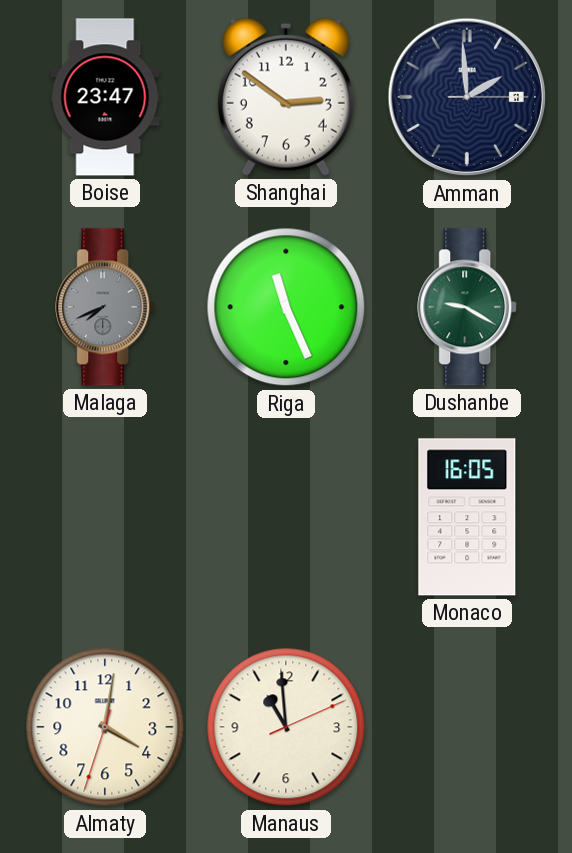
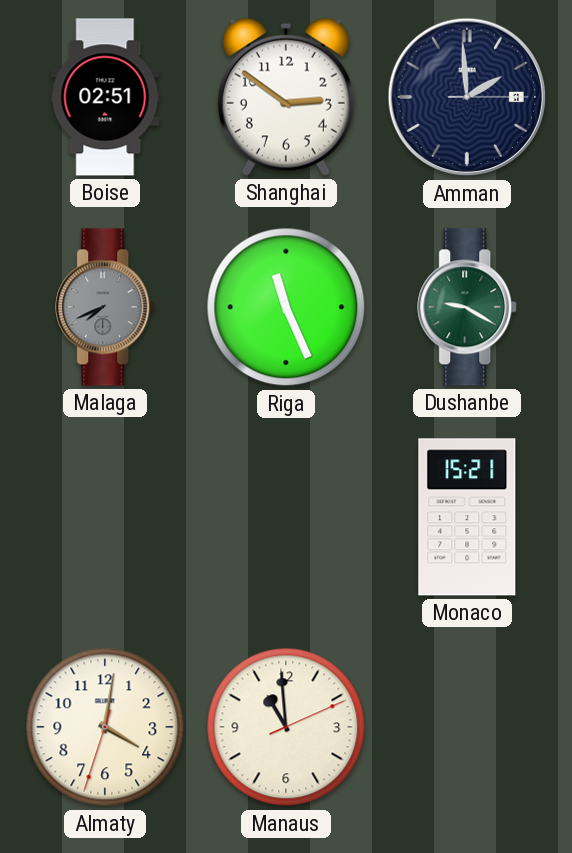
Boise: 23:47 -> 02:51
Monaco: 16:05 -> 15:21
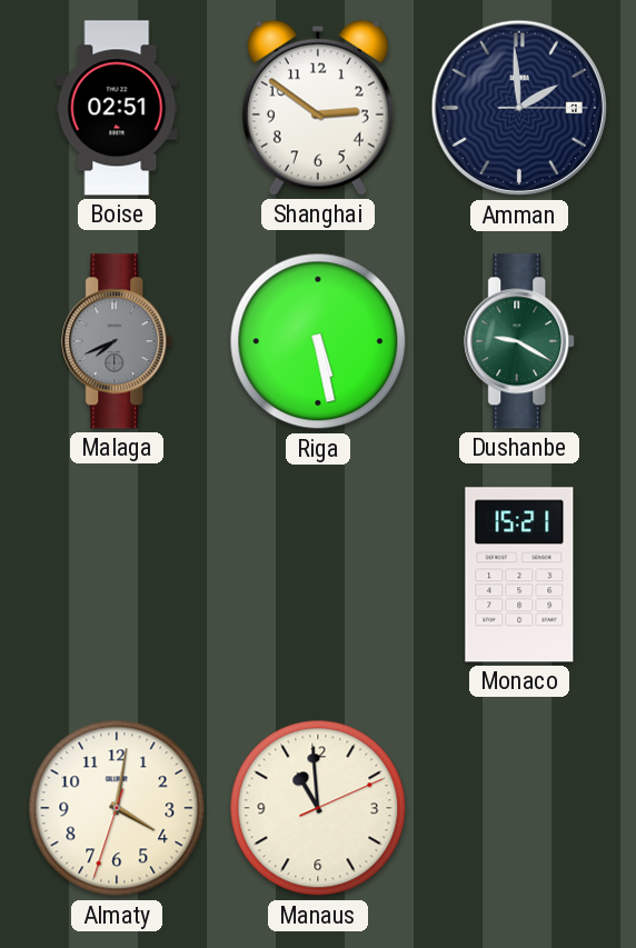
Riga: 11:26 -> 5:28
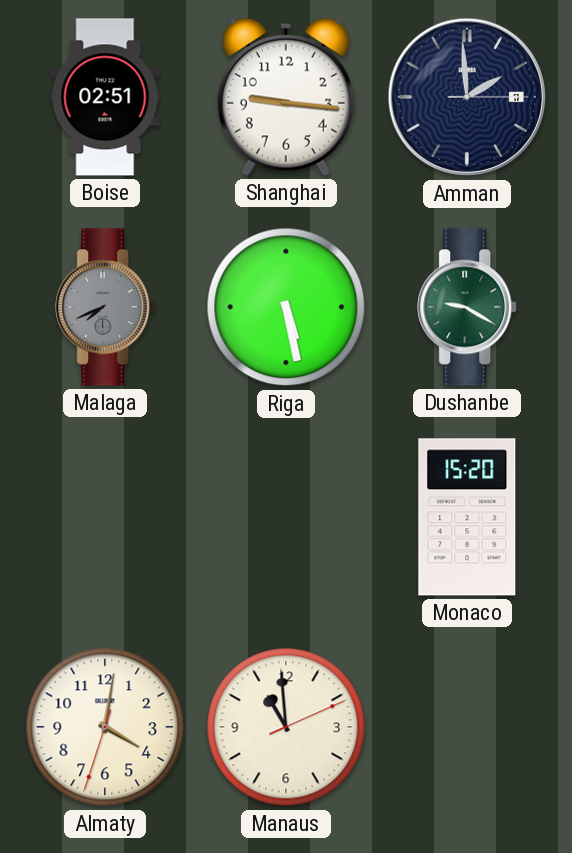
Shanghai: 2:51 -> 9:16
Monaco: 15:21 -> 15:20
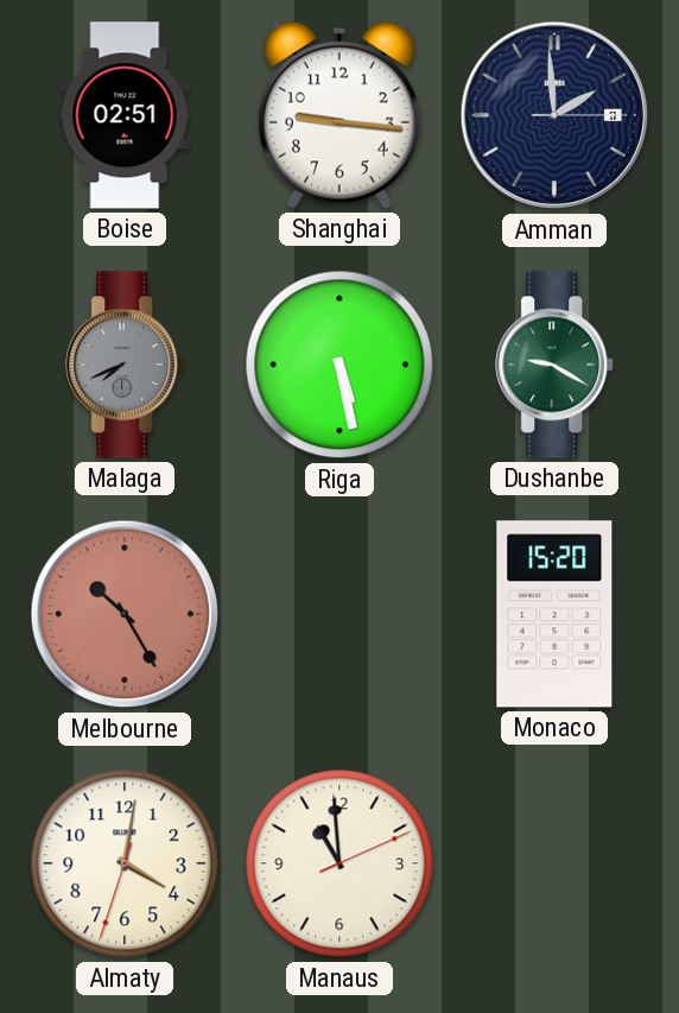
Melbourne: none -> 10:25
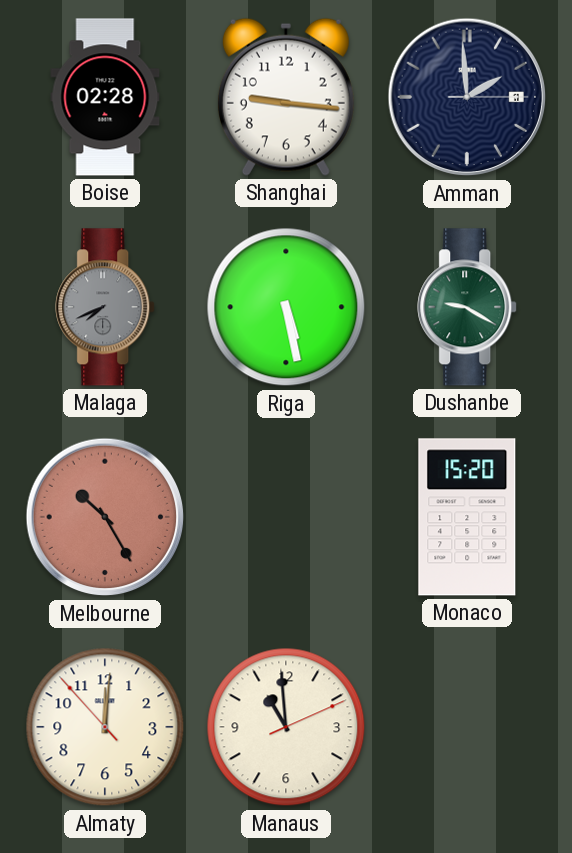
Boise: 02:51 -> 02:28
Almaty: 4:01 -> 12:00
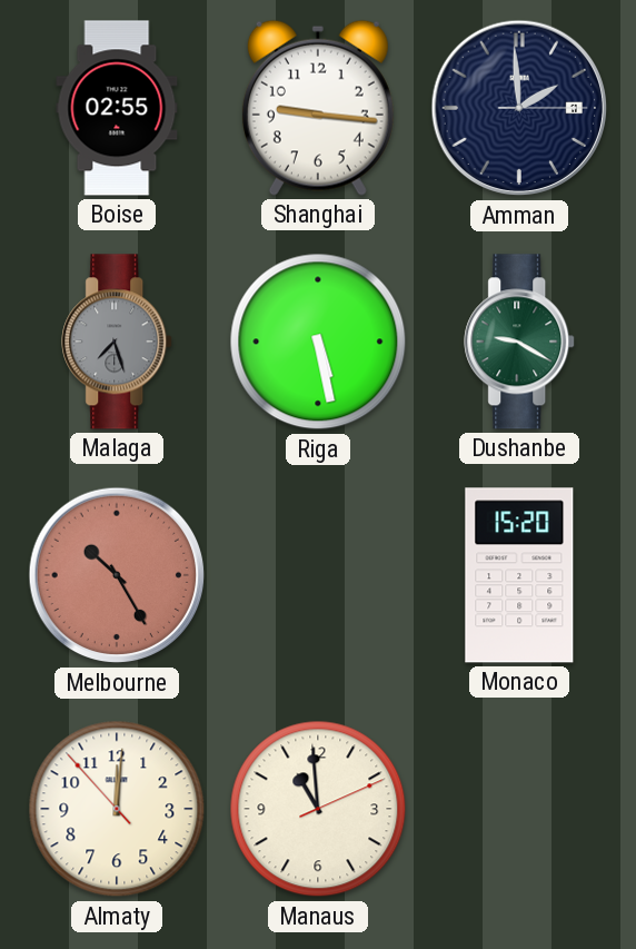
Boise: 02:28 -> 02:55
Malaga: 7:41 -> 7:27
